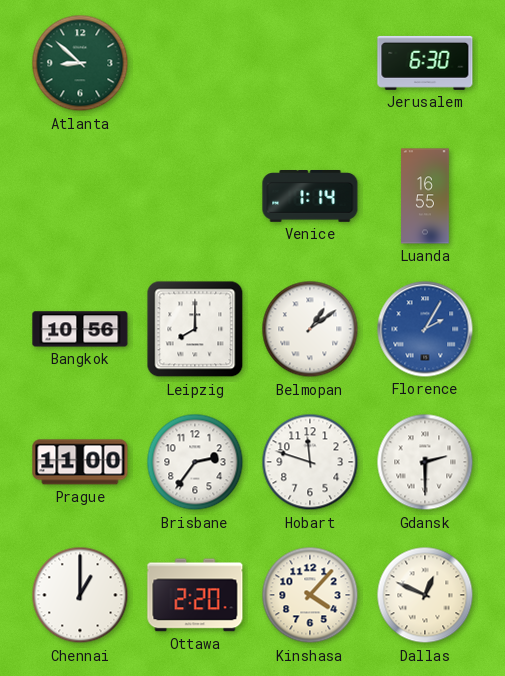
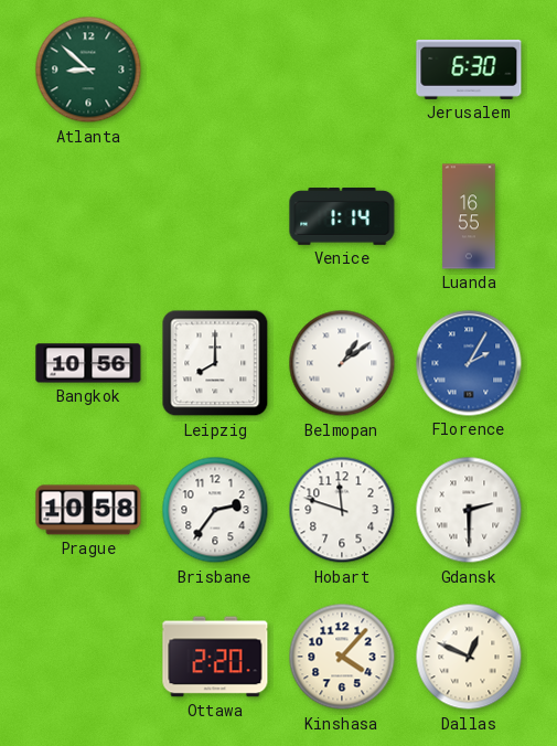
Prague: 11:00 -> 10:58
Chennai: 1:00 -> none
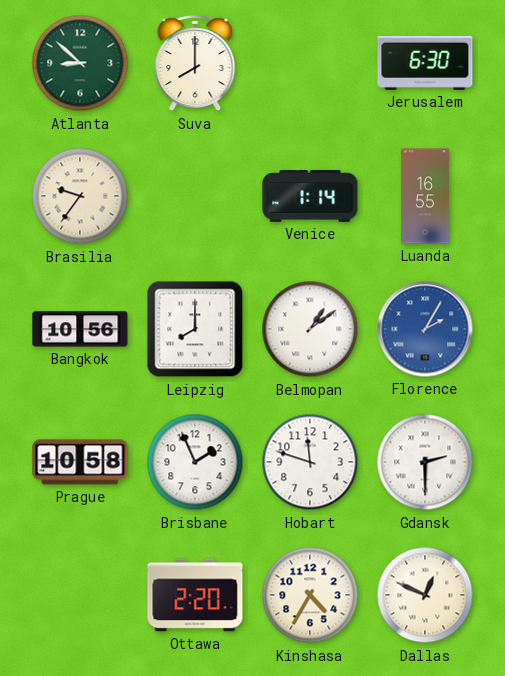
Suva: none -> 8:00
Brasilia: none -> 9:36
Brisbane: 2:36 -> 1:56
Kinshasa: 4:07 -> 4:35
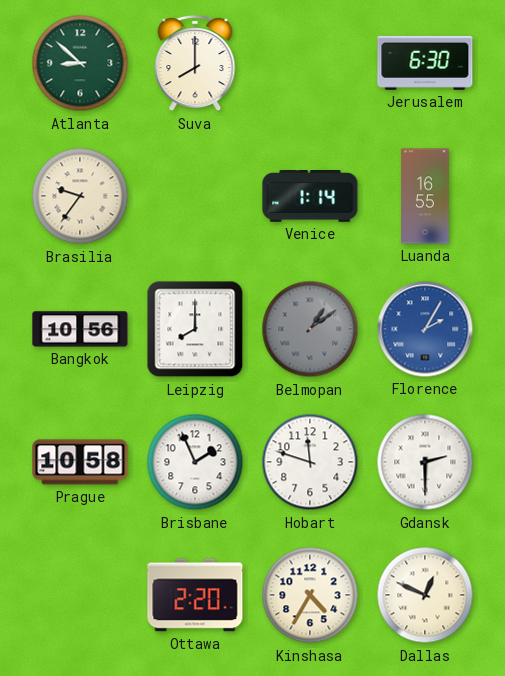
Belmopan dial: white -> grey
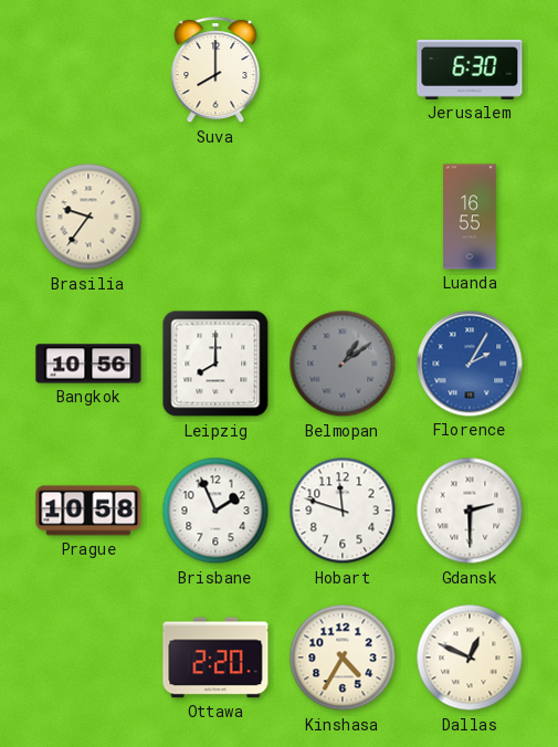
Atlanta: 8:52 -> none
Venice: 1:14 -> none
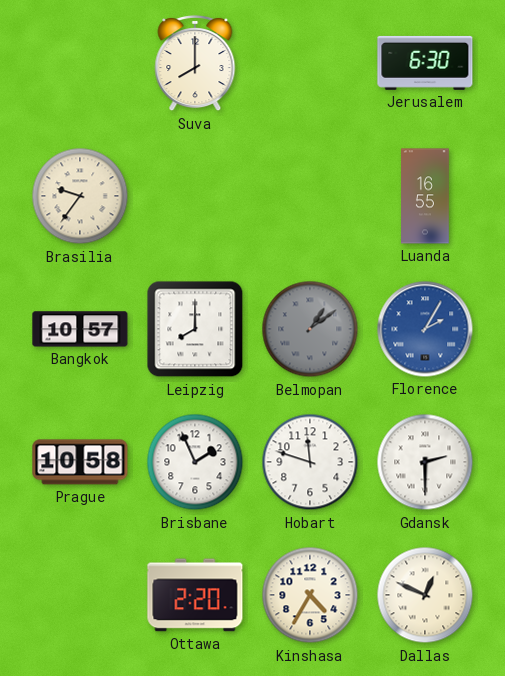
Bangkok: 10:56 -> 10:57
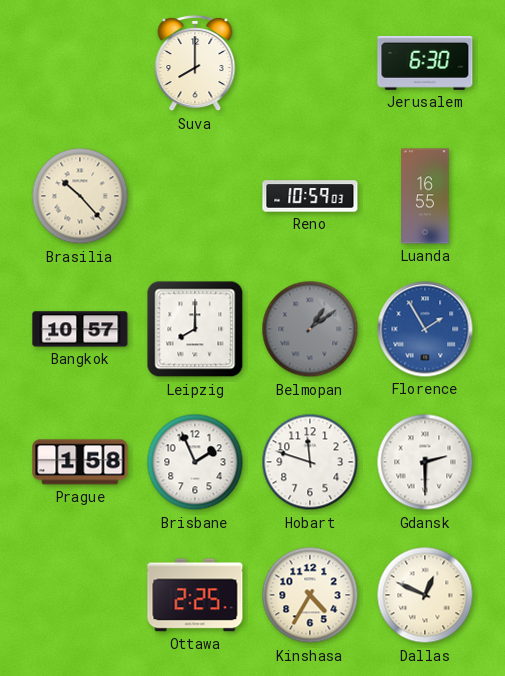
Brasilia: 9:36 -> 10:23
Reno: none -> 10:59
Florence: 2:05 -> 1:55
Prague: 10:58 -> 1:58
Ottawa: 2:20 -> 2:25
